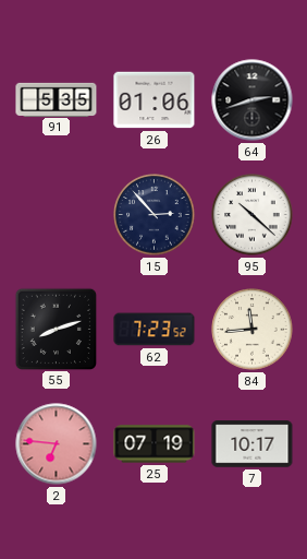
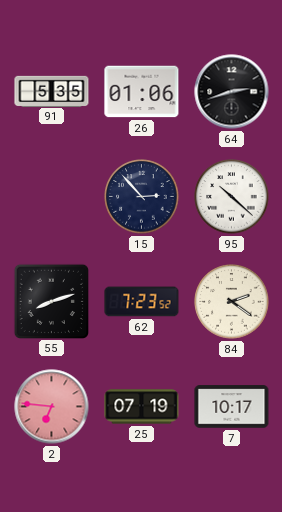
84: 11:44 -> 2:21
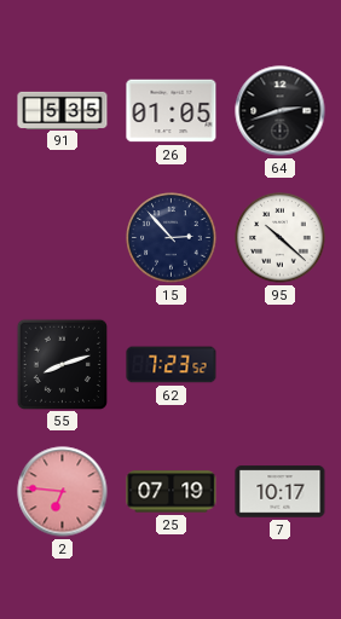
26: 01:06 -> 01:05
84: 2:21 -> none
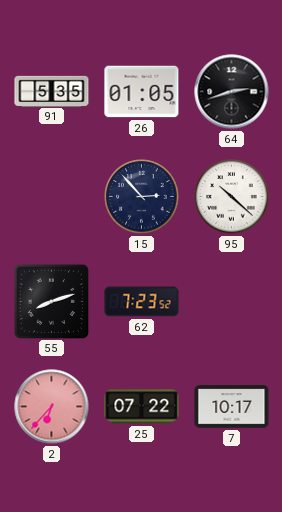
2: 6:46 -> 6:37
25: 07:19 -> 07:22
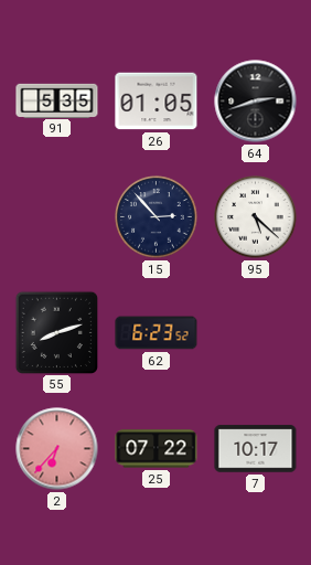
95: 10:22 -> 5:22
62: 7:23 -> 6:23
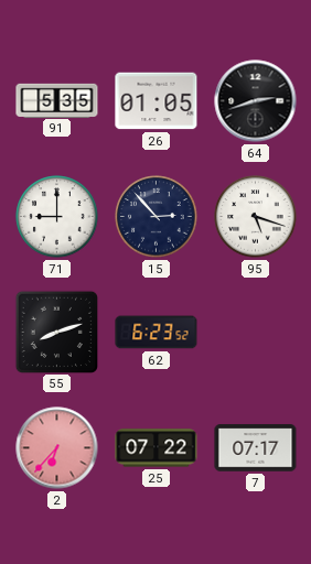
71: none -> 9:00
95: 5:22 -> 5:18
7: 10:17 -> 07:17
